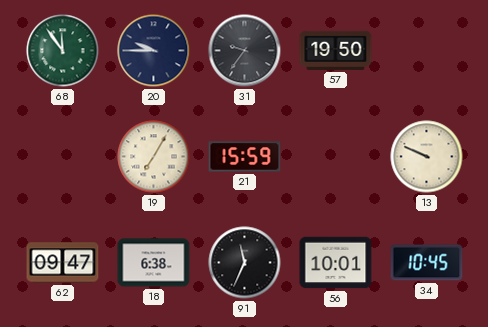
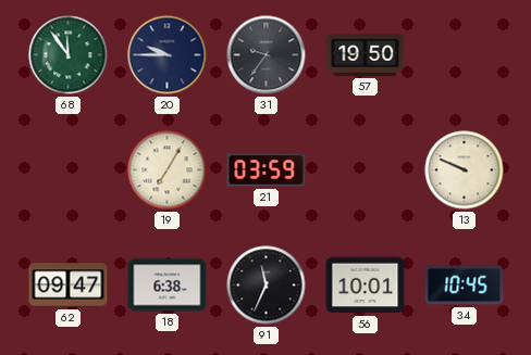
21: 15:59 -> 03:59
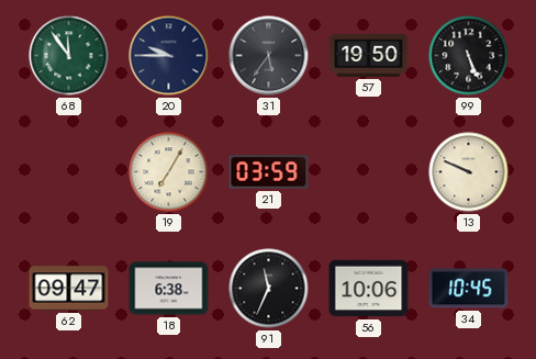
31: 9:36 -> 5:36
99: none -> 5:26
56: 10:01 -> 10:06
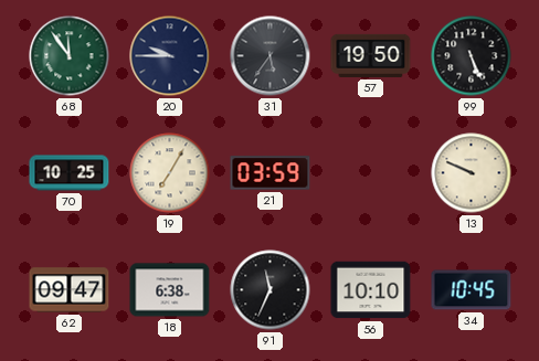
70: none -> 10:25
56: 10:06 -> 10:10
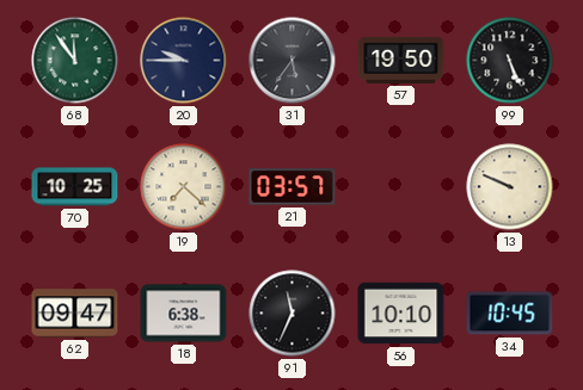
19: 7:05 -> 7:22
21: 03:59 -> 03:57
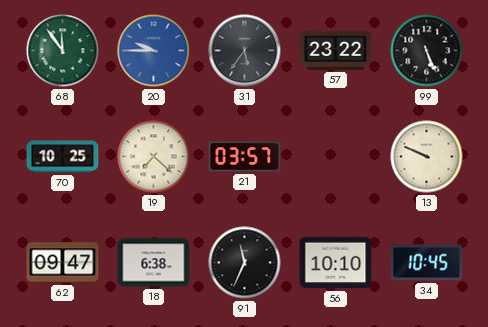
20 dial: navy -> blue
57: 19:50 -> 23:22
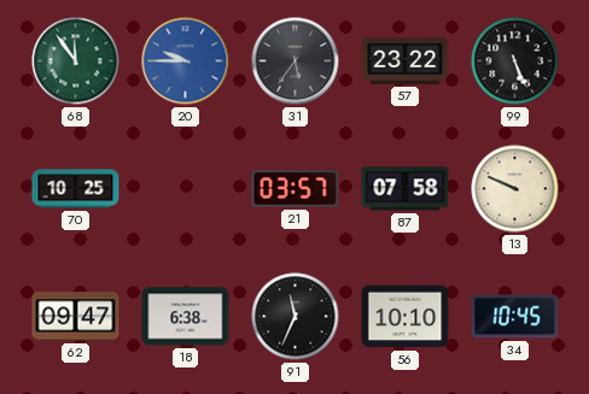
19: 7:22 -> none
87: none -> 07:58
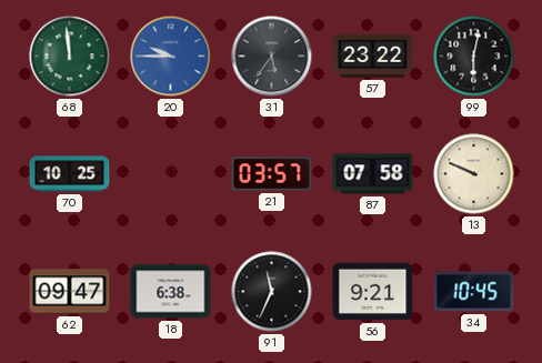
68: 11:54 -> 11:59
99: 5:26 -> 6:02
56: 10:10 -> 9:21
